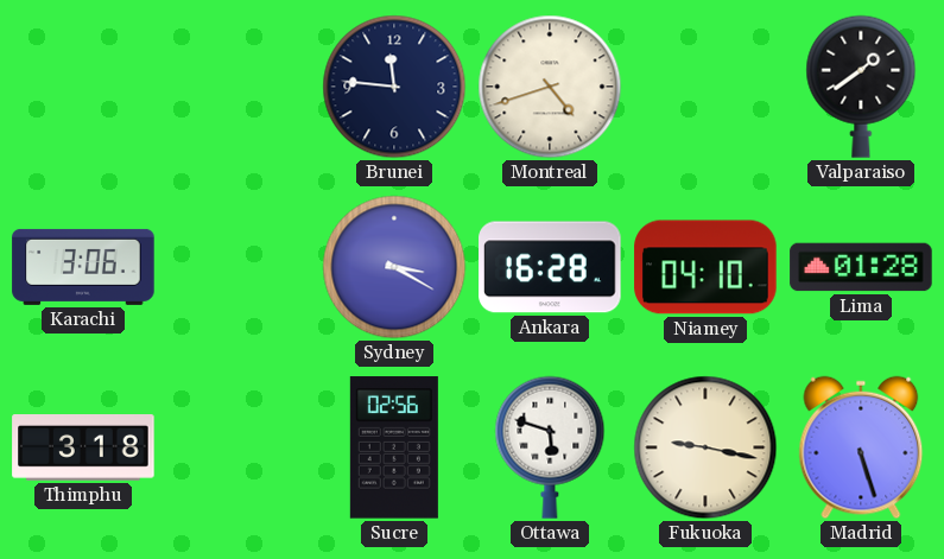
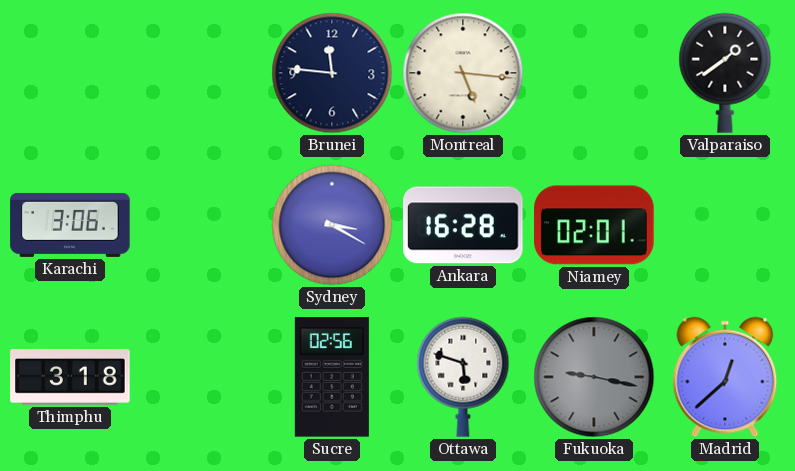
Montreal: 4:42 -> 5:16
Niamey: 04:10 -> 02:01
Lima: 01:28 -> none
Fukuoka dial: cream -> grey
Madrid: 5:27 -> 12:38
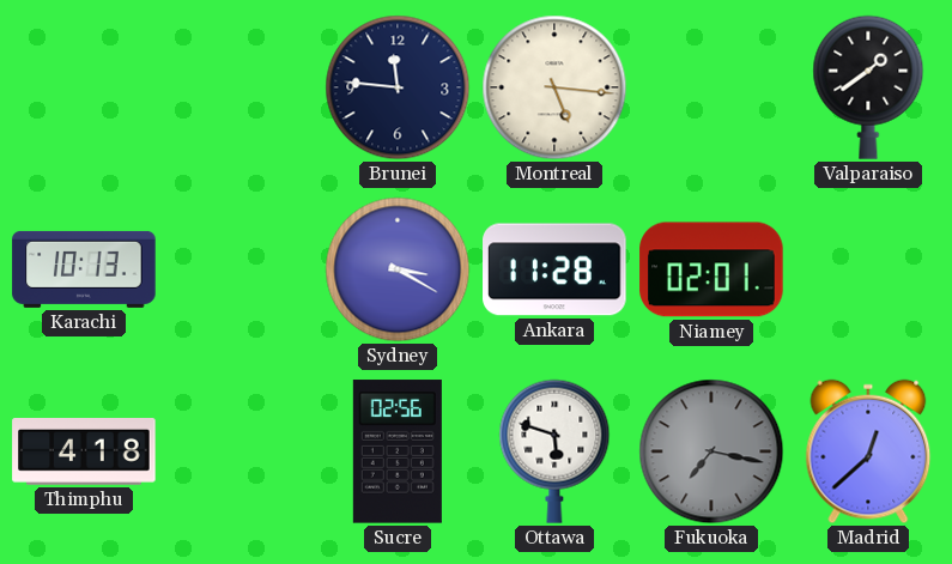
Karachi: 3:06 -> 10:13
Ankara: 16:28 -> 11:28
Thimphu: 3:18 -> 4:18
Fukuoka: 9:17 -> 7:17
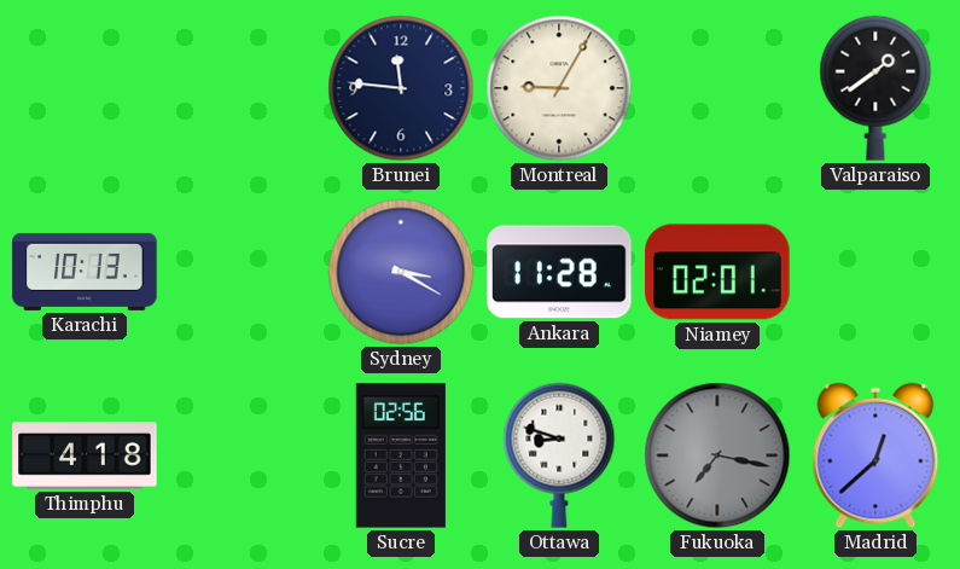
Montreal: 5:16 -> 9:05
Ottawa: 5:48 -> 8:48
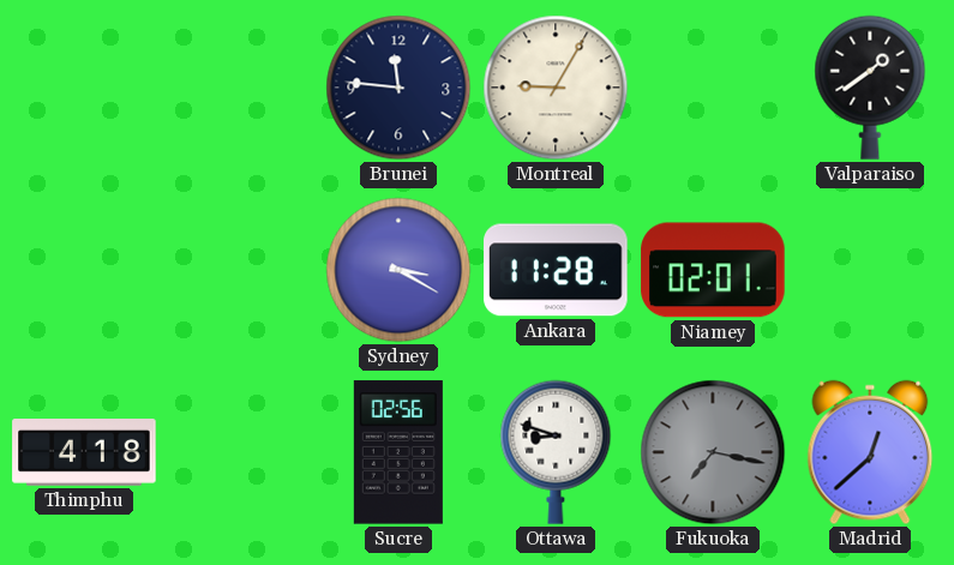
Karachi: 10:13 -> none
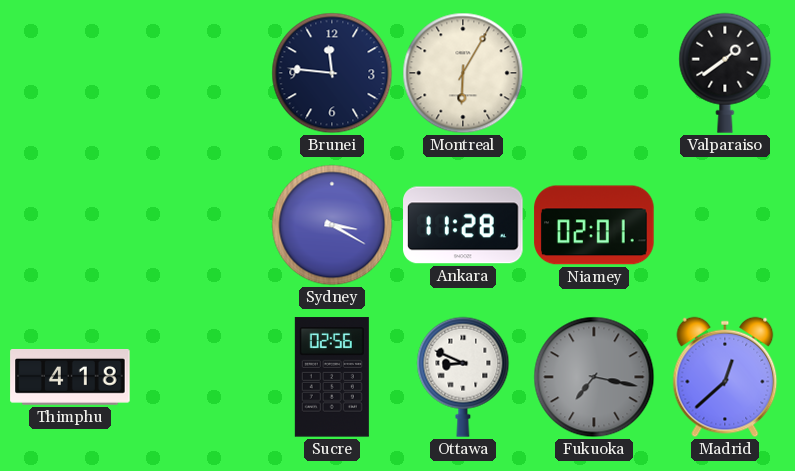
Montreal: 9:05 -> 6:05
Ottawa: 8:48 -> 8:49
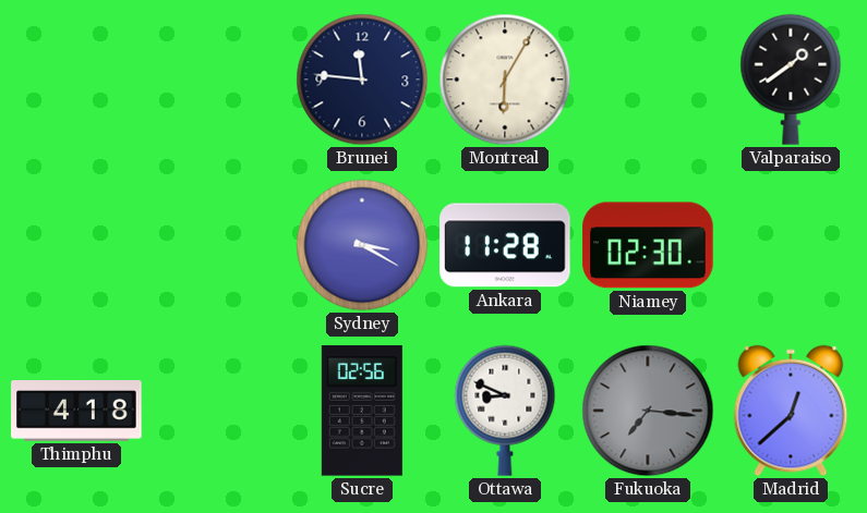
Niamey: 02:01 -> 02:30
Fukuoka: 7:17 -> 7:16
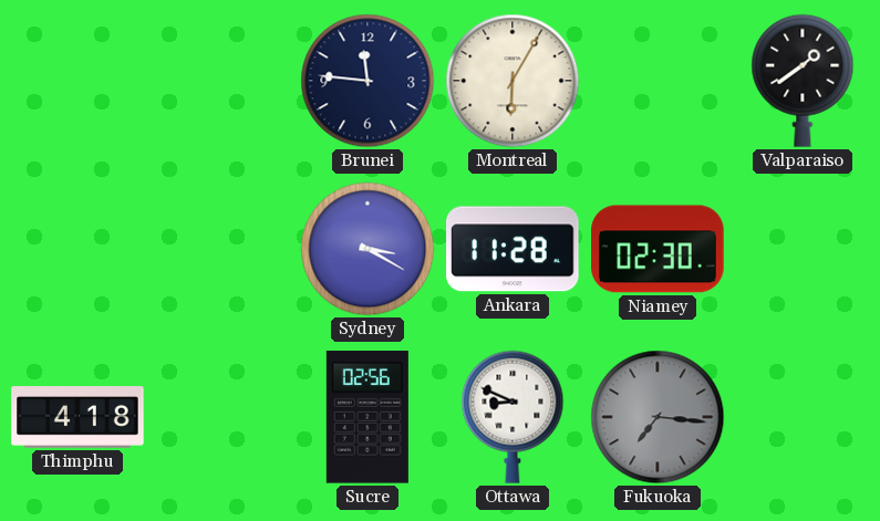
Madrid: 12:38 -> none
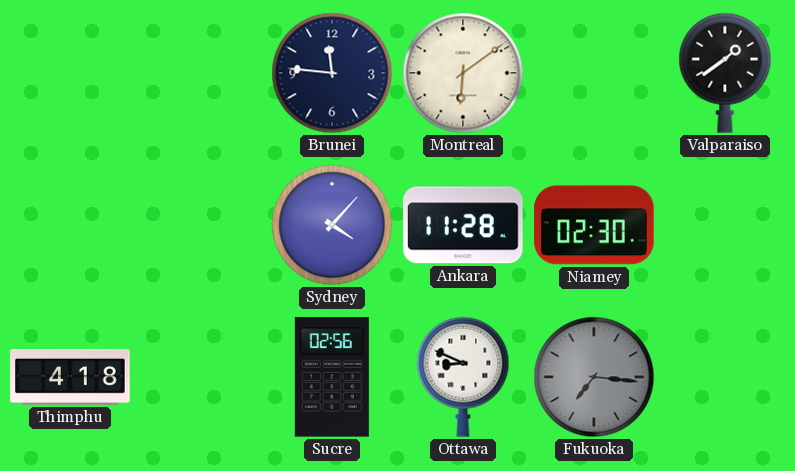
Montreal: 6:05 -> 6:09
Sydney: 3:20 -> 4:07
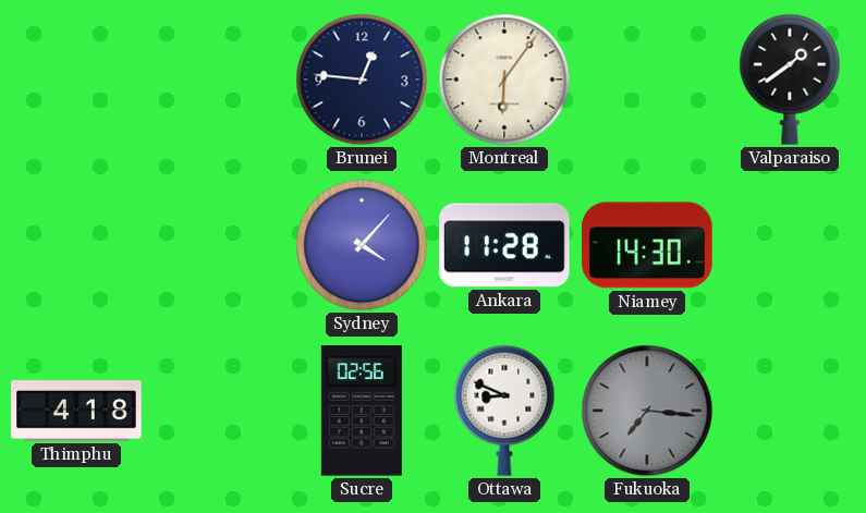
Brunei: 11:46 -> 12:46
Montreal: 6:09 -> 6:06
Niamey: 02:30 -> 14:30
